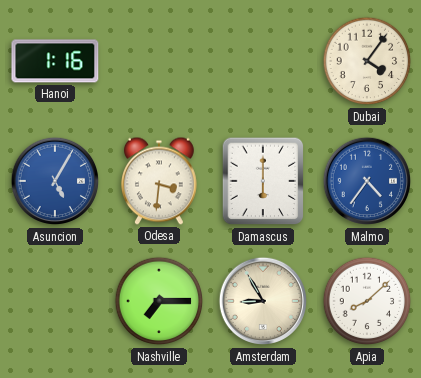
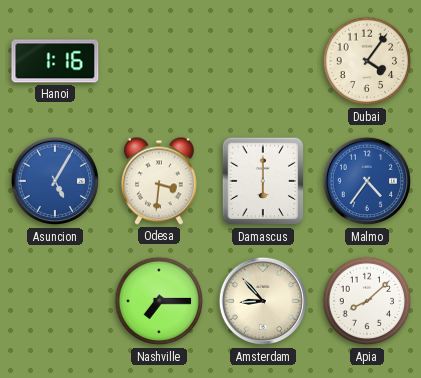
Amsterdam: 8:55 -> 8:53
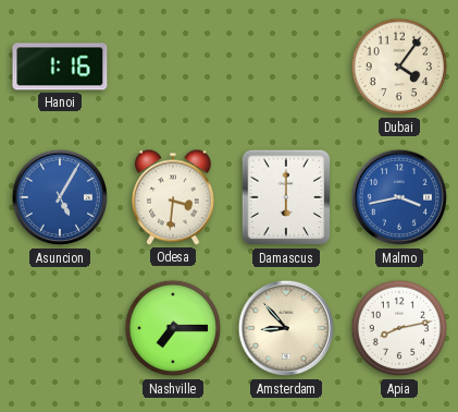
Malmo: 4:36 -> 3:43
Apia: 8:08 -> 8:13
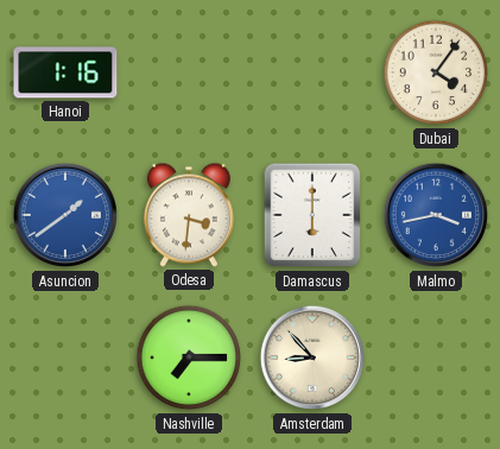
Asuncion: 5:05 -> 1:39
Apia: 8:13 -> none
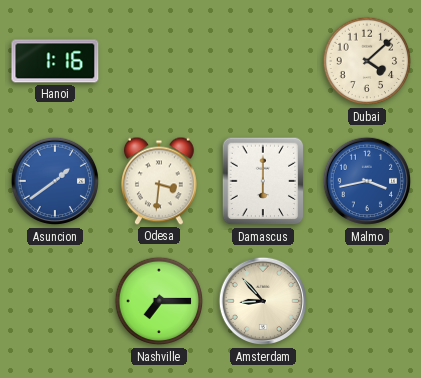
Dubai: 4:06 -> 4:08
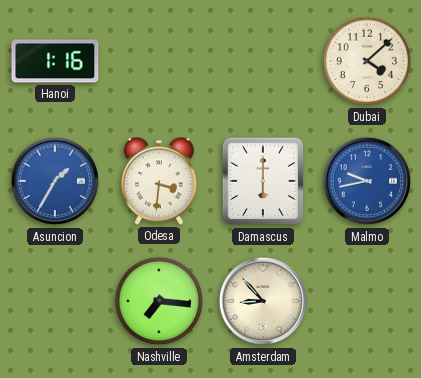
Asuncion: 1:39 -> 1:35
Malmo: 3:43 -> 9:43
Nashville: 7:15 -> 7:16
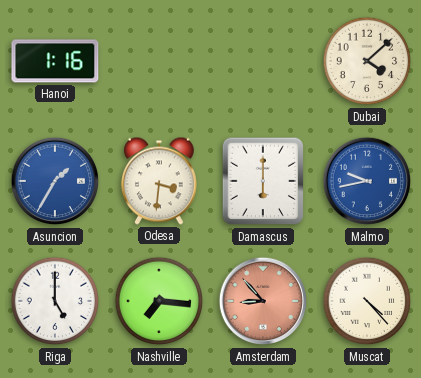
Riga: none -> 5:00
Amsterdam dial: cream -> salmon
Muscat: none -> 4:23
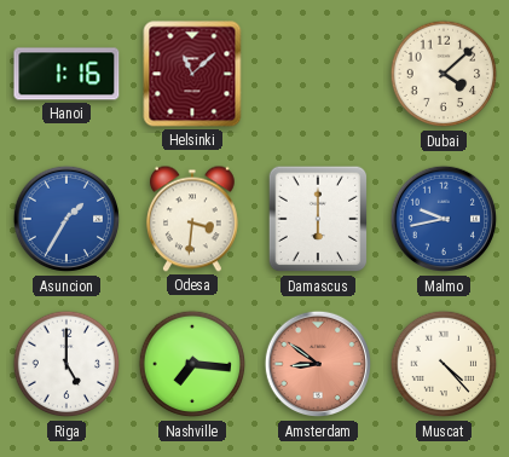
Helsinki: none -> 11:08
Amsterdam: 8:53 -> 8:51
